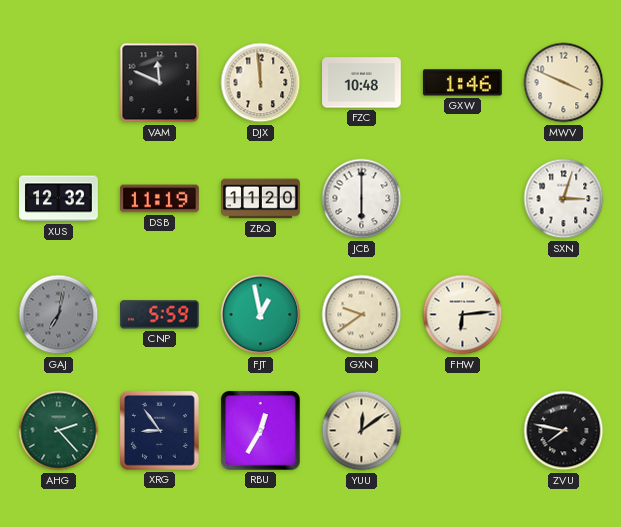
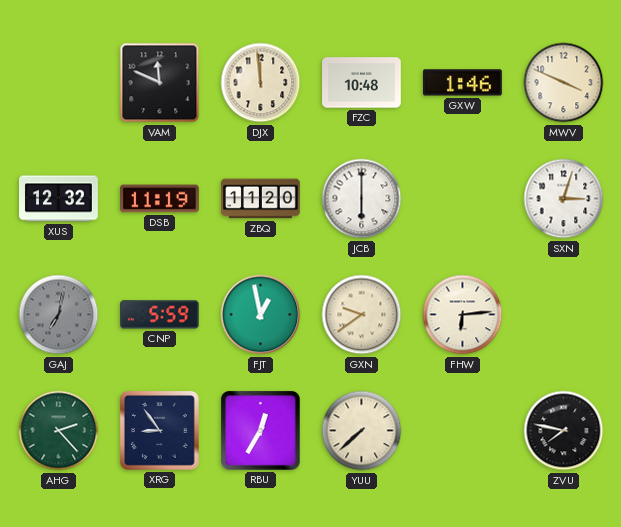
YUU: 12:09 -> 7:38
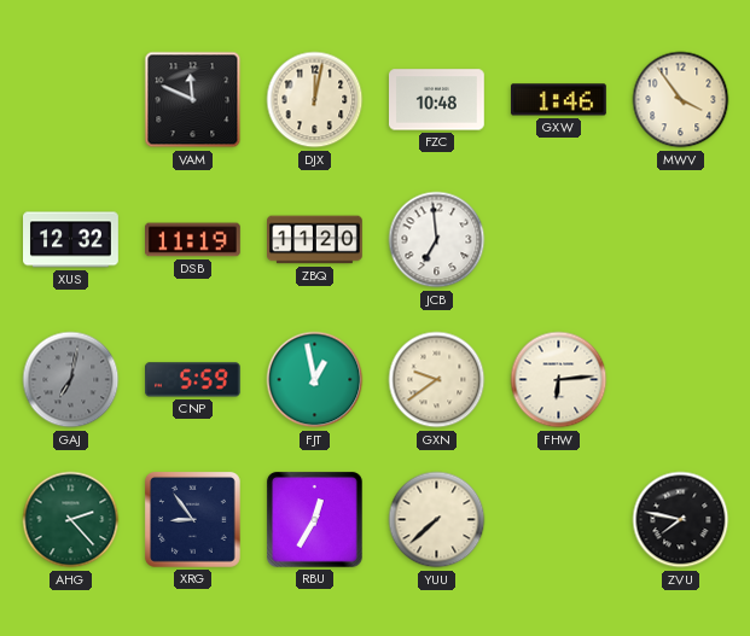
DJX: 11:59 -> 12:02
MWV: 3:49 -> 3:54
JCB: 6:00 -> 6:59
SXN: 3:03 -> none
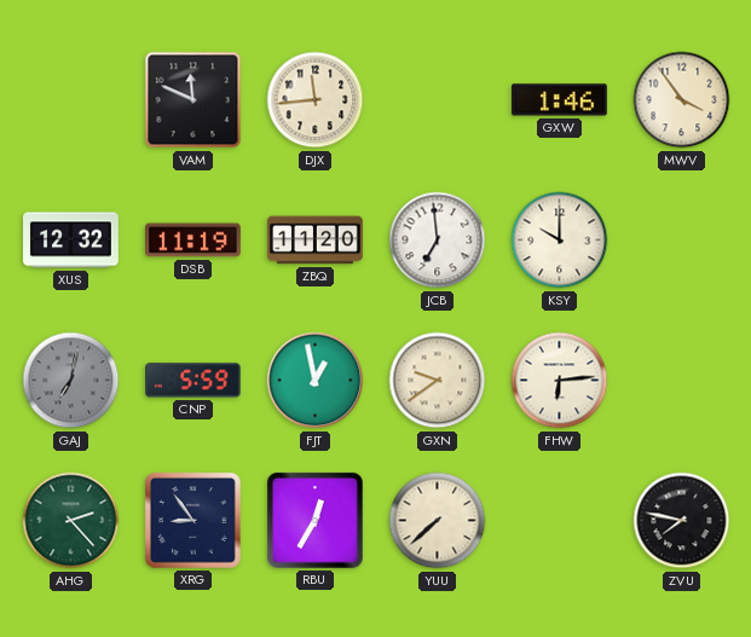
DJX: 12:02 -> 11:44
FZC: 10:48 -> none
KSY: none -> 10:00
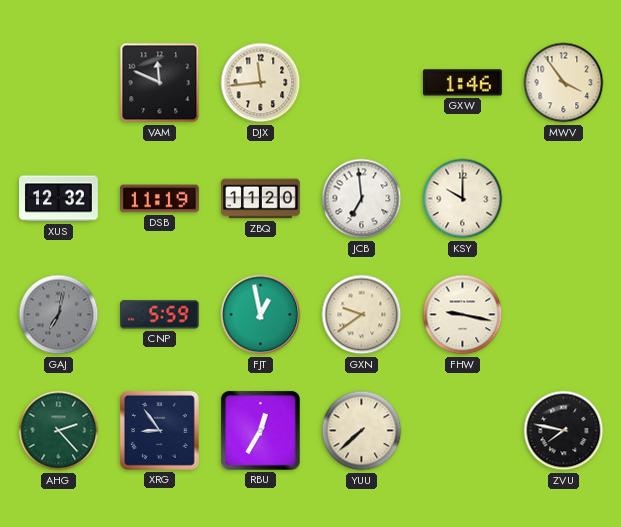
FHW: 6:14 -> 9:17
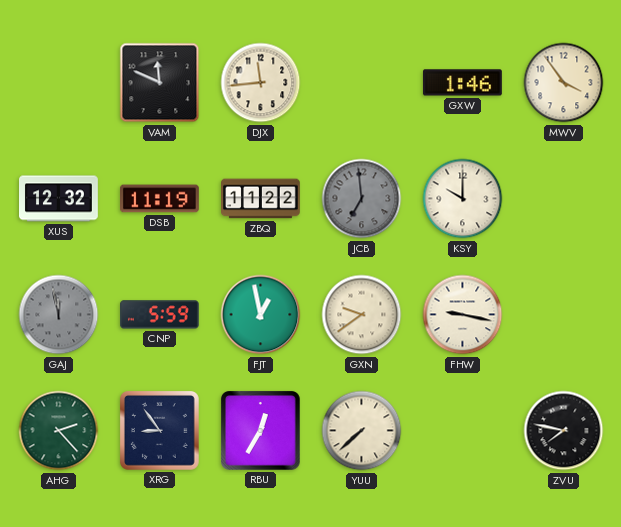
ZBQ: 11:20 -> 11:22
JCB dial: white -> grey
GAJ: 7:02 -> 11:58
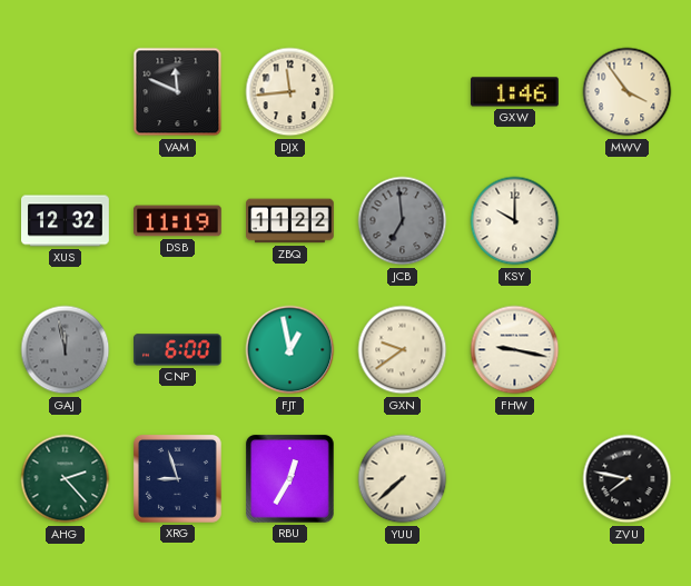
CNP: 5:59 -> 6:00
XRG: 8:54 -> 8:57
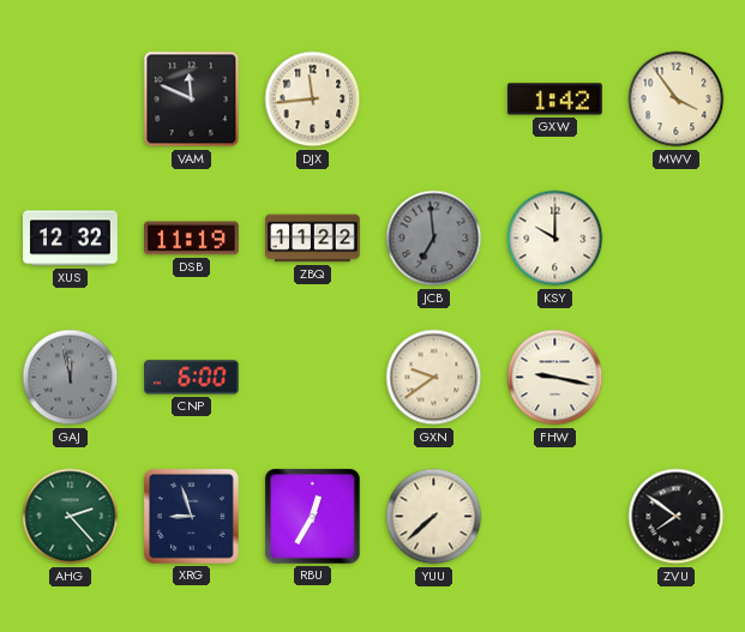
GXW: 1:46 -> 1:42
FJT: 12:58 -> none
ZVU: 7:47 -> 7:51
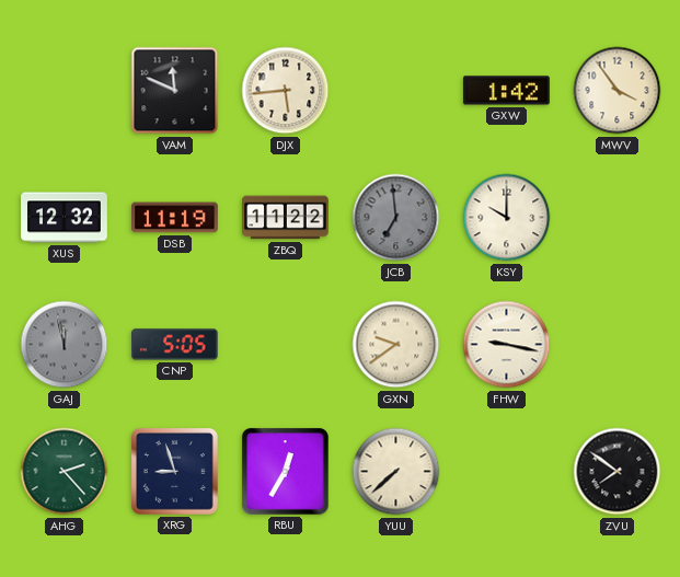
DJX: 11:44 -> 5:44
CNP: 6:00 -> 5:05
